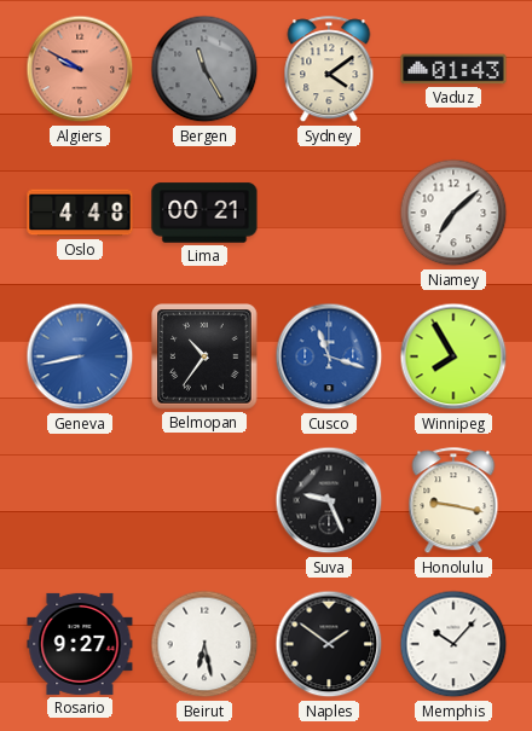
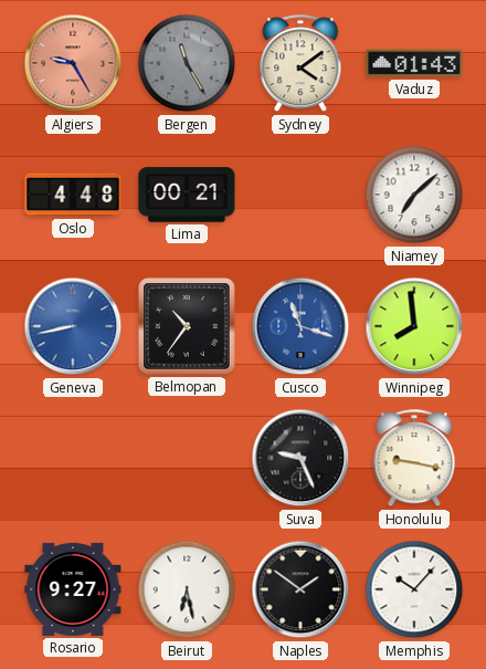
Algiers: 9:50 -> 9:25
Winnipeg: 7:55 -> 7:59
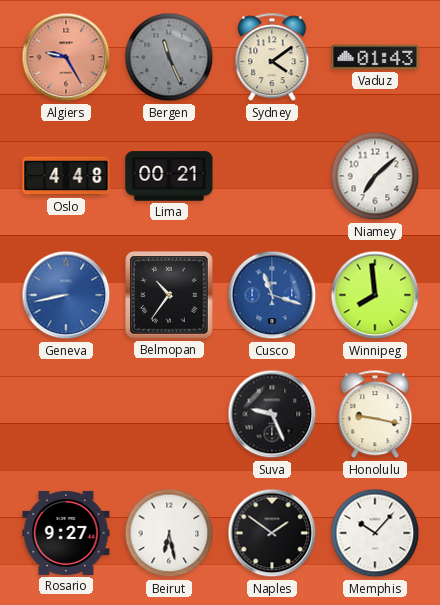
Bergen: 11:25 -> 11:26
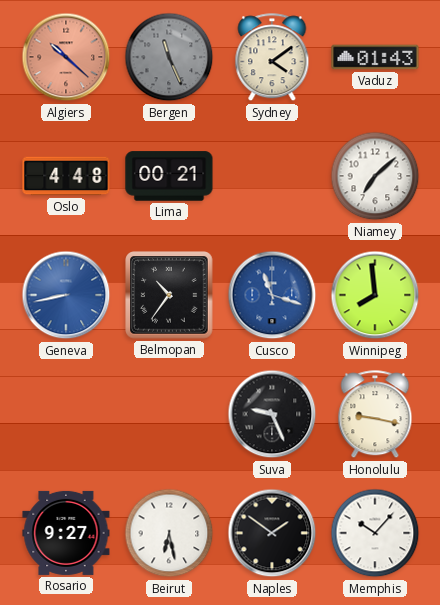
Algiers: 9:25 -> 10:22
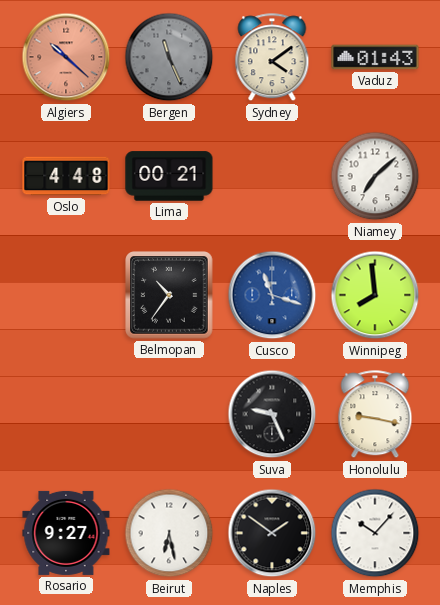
Geneva: 8:43 -> none
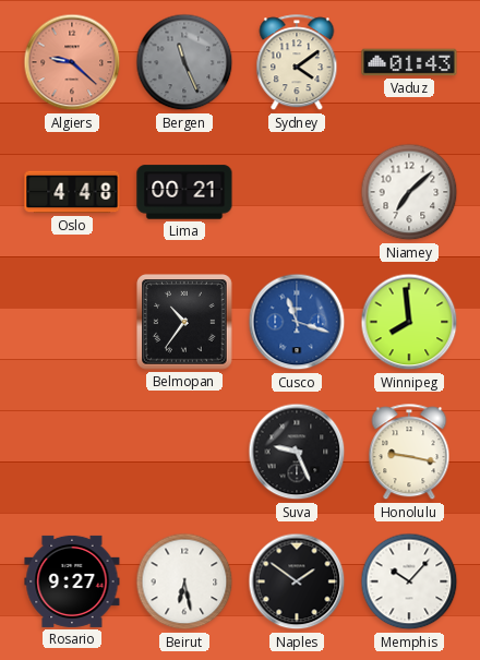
Algiers: 10:22 -> 9:22
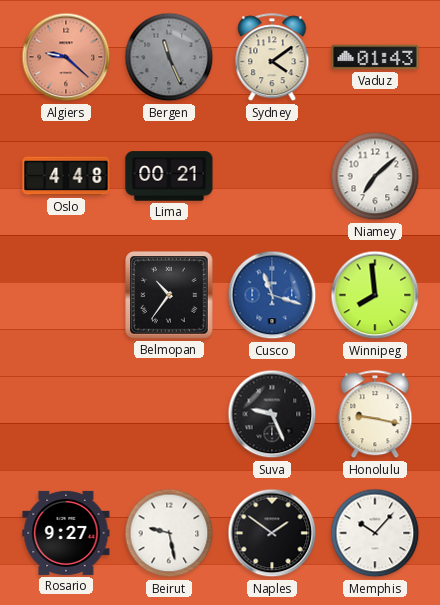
Beirut: 6:28 -> 9:28
